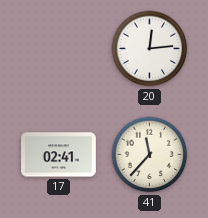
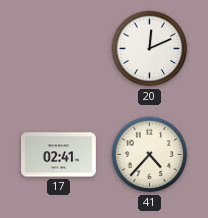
20: 12:14 -> 12:11
41: 11:37 -> 4:37
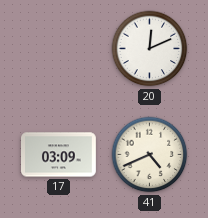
17: 02:41 -> 03:09
41: 4:37 -> 4:41
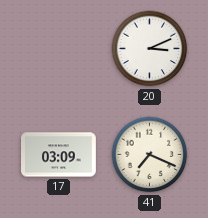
20: 12:11 -> 3:11
41: 4:41 -> 7:19
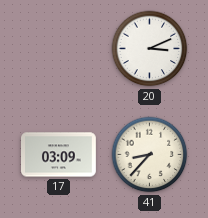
41: 7:19 -> 8:37
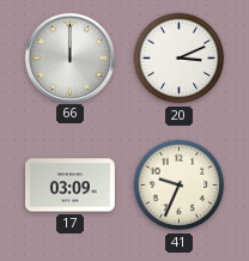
66: none -> 12:00
41: 8:37 -> 9:34
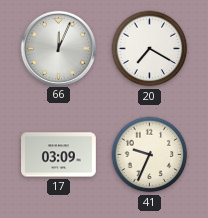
66: 12:00 -> 12:04
20: 3:11 -> 7:20
